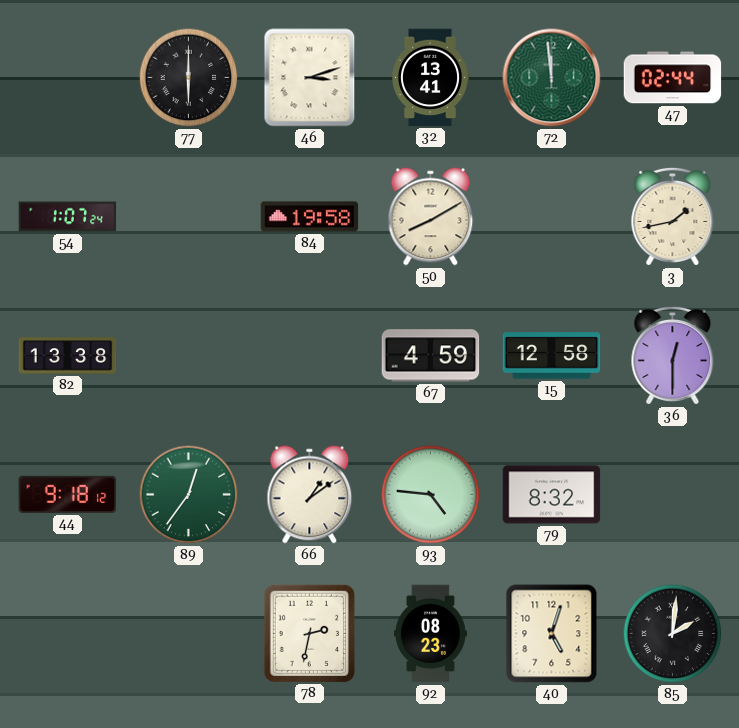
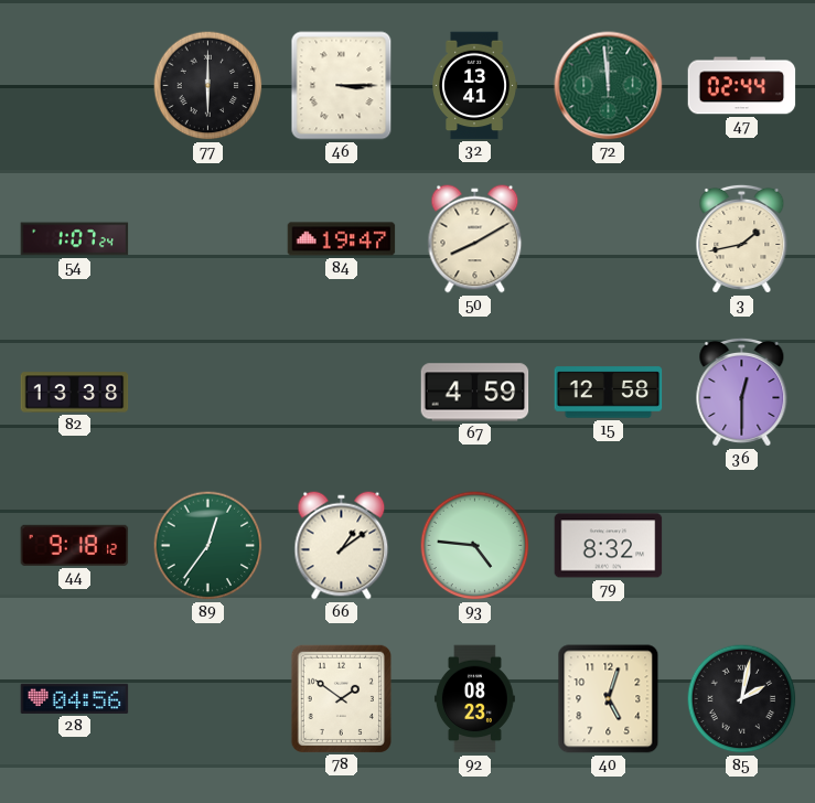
46: 3:12 -> 3:15
84: 19:58 -> 19:47
28: none -> 04:56
78: 2:32 -> 1:51
85: 2:01 -> 2:02
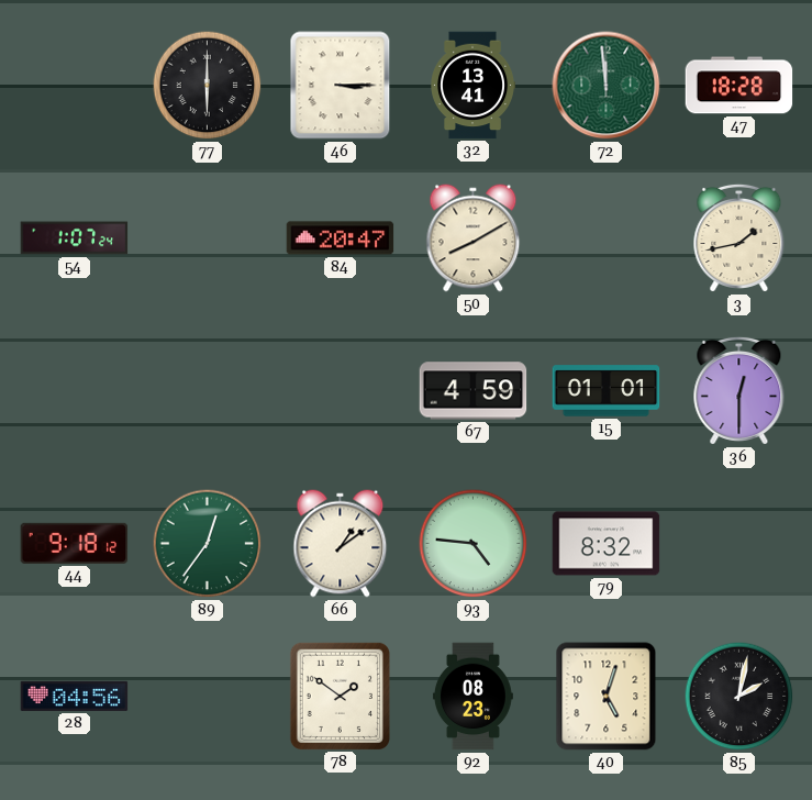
47: 02:44 -> 18:28
84: 19:47 -> 20:47
82: 13:38 -> none
15: 12:58 -> 01:01
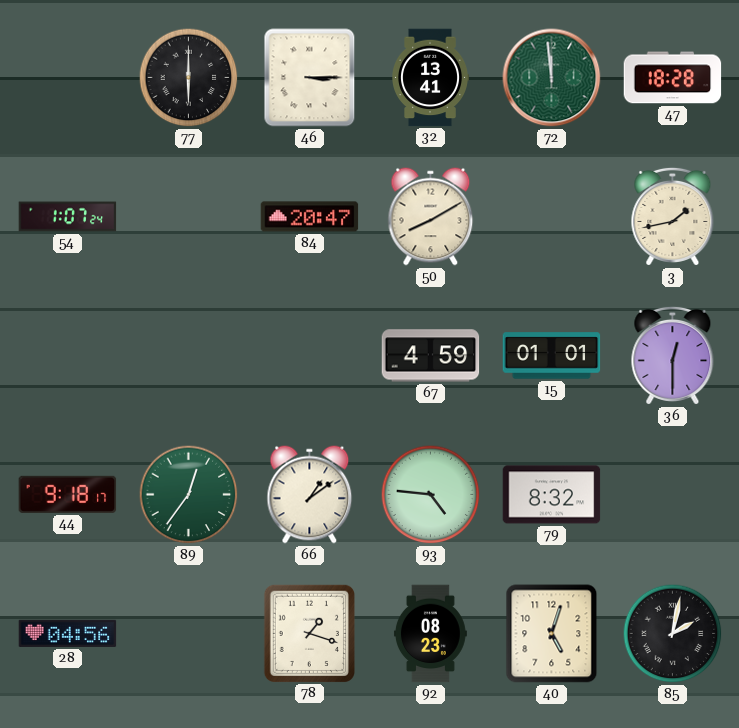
44: 9:18:12 -> 9:18:17
78: 1:51 -> 1:18
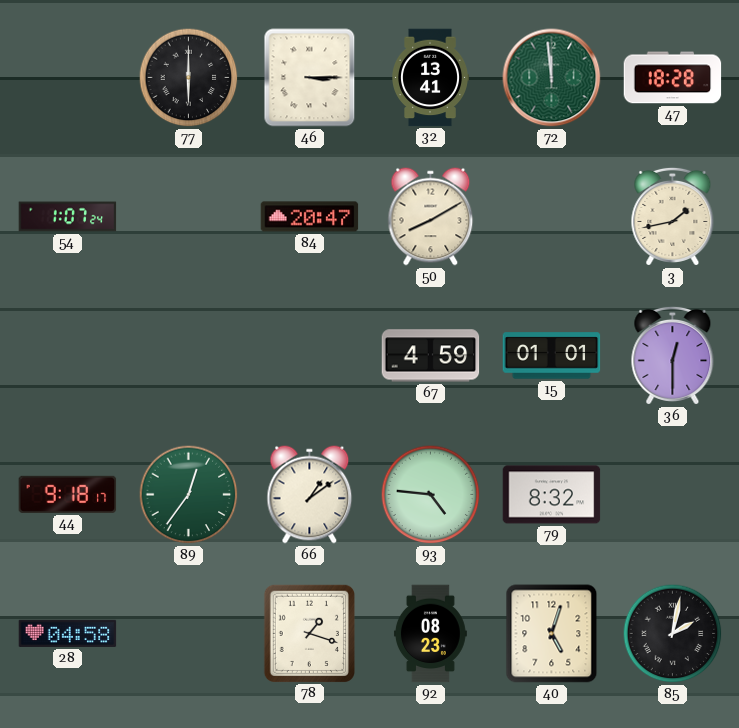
28: 04:56 -> 04:58
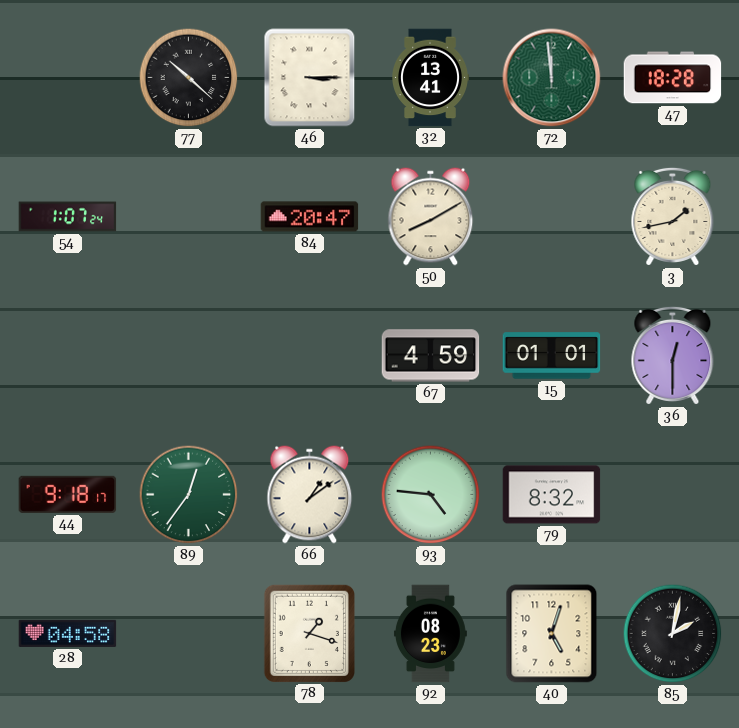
77: 6:00 -> 10:22
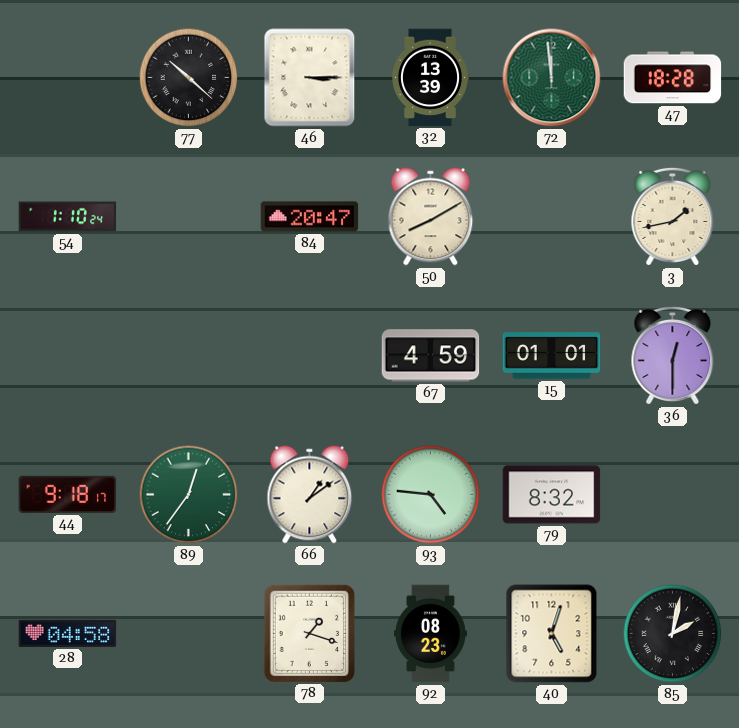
32: 13:41 -> 13:39
54: 1:07 -> 1:10
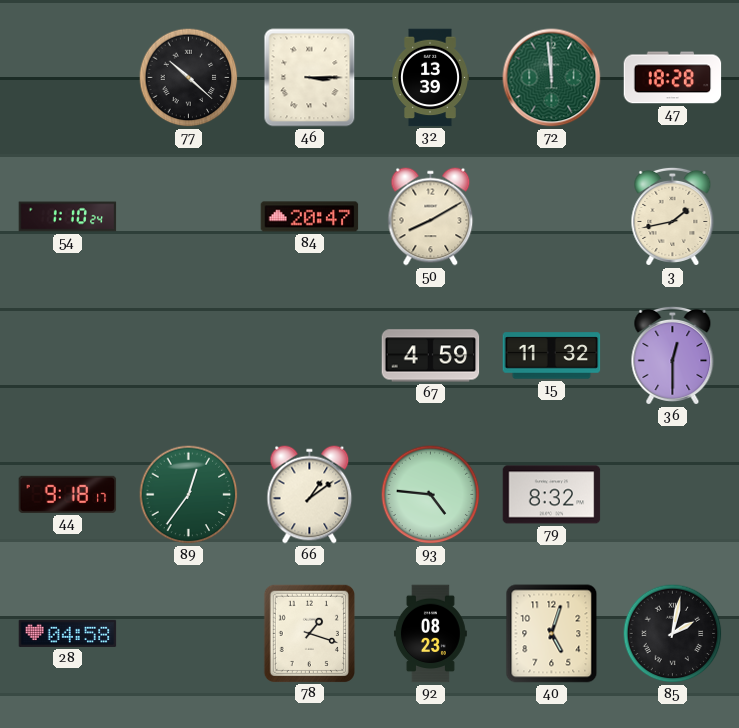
15: 01:01 -> 11:32
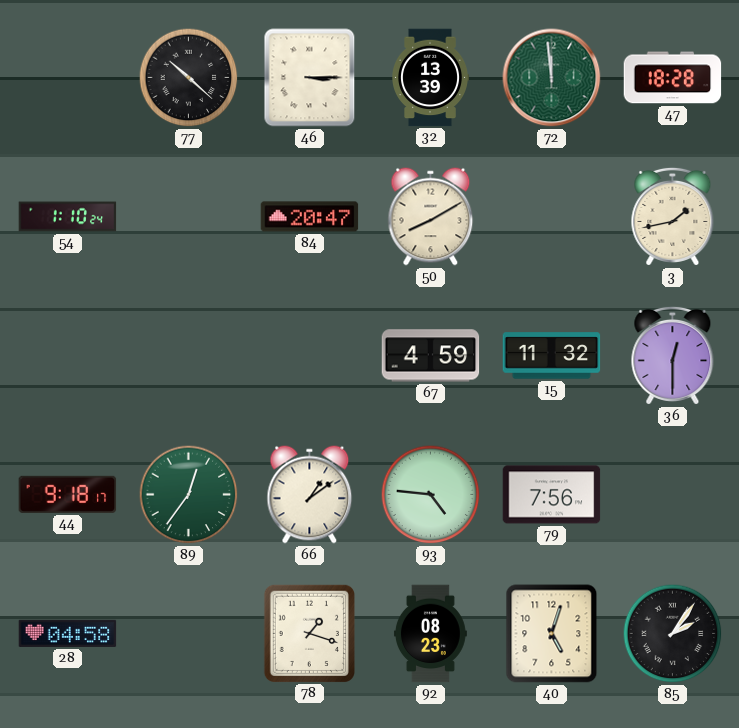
79: 8:32 -> 7:56
85: 2:02 -> 2:06
